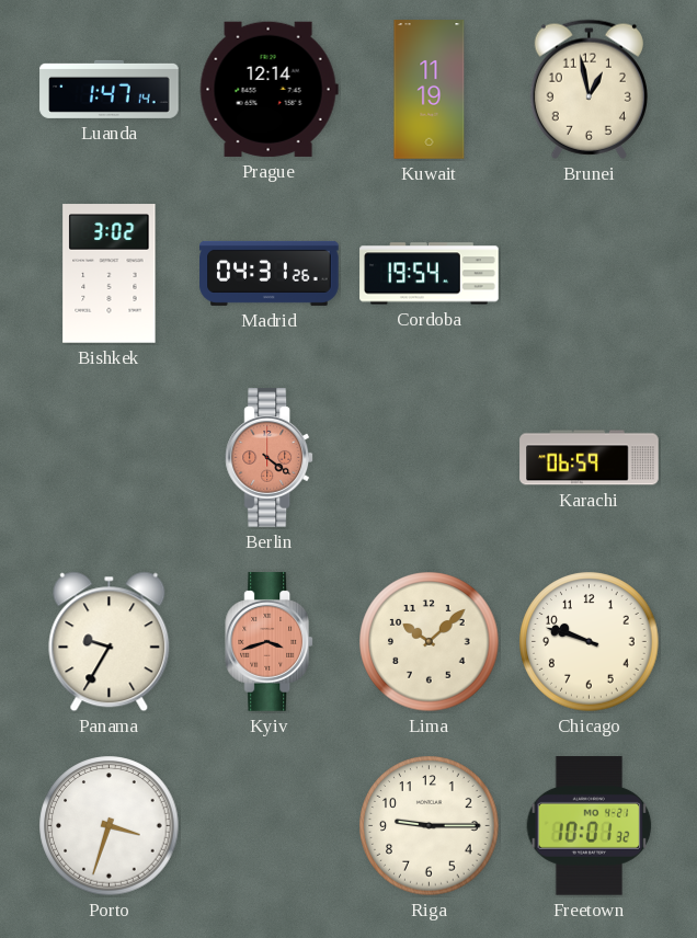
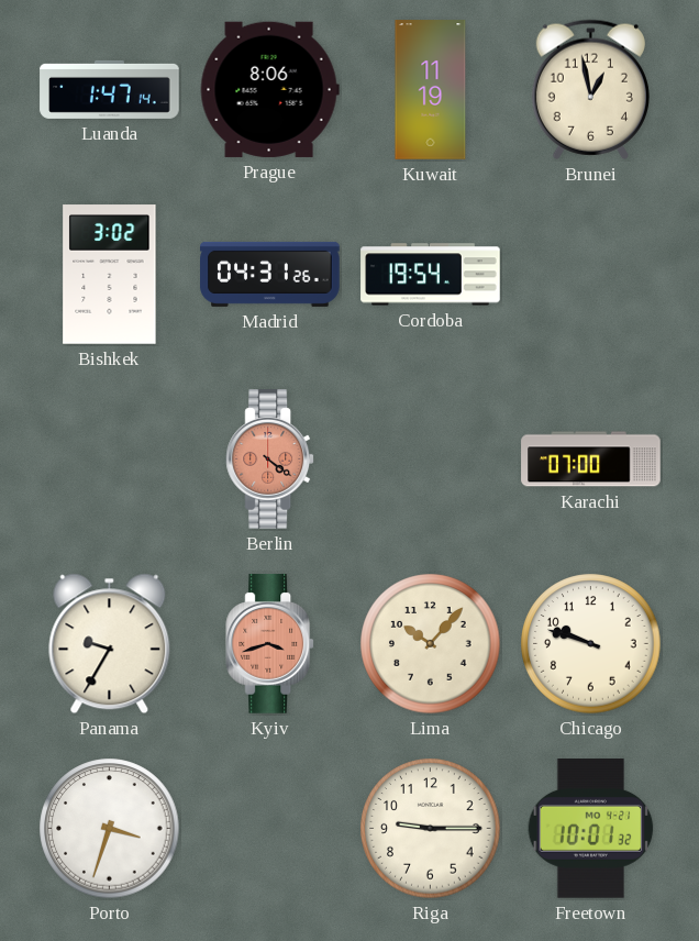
Prague: 12:14 -> 8:06
Karachi: 06:59 -> 07:00
Lima: 10:08 -> 10:07
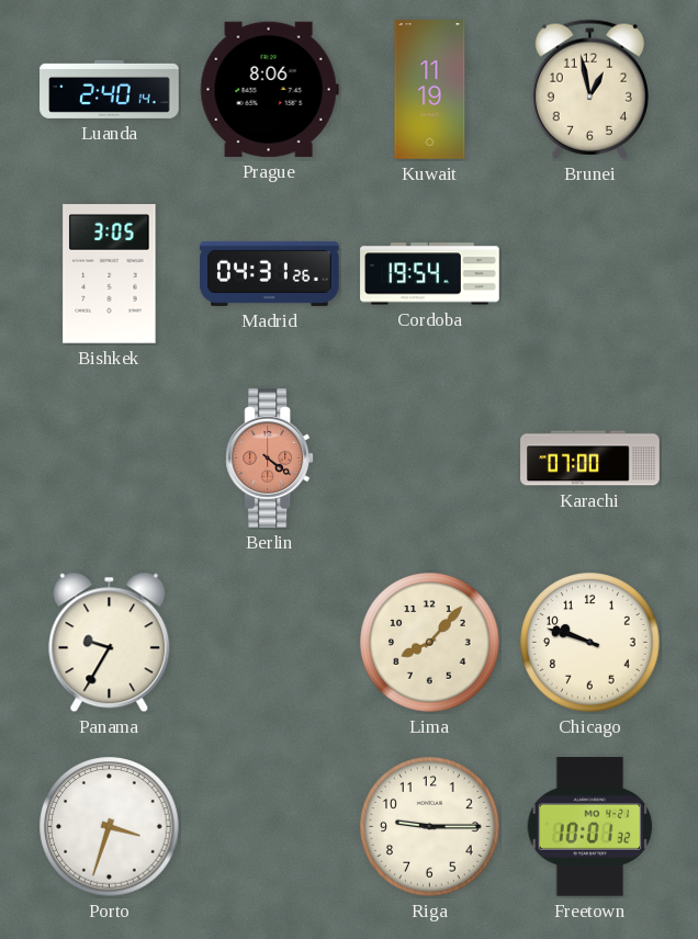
Luanda: 1:47 -> 2:40
Bishkek: 3:02 -> 3:05
Kyiv: 3:42 -> none
Lima: 10:07 -> 8:07
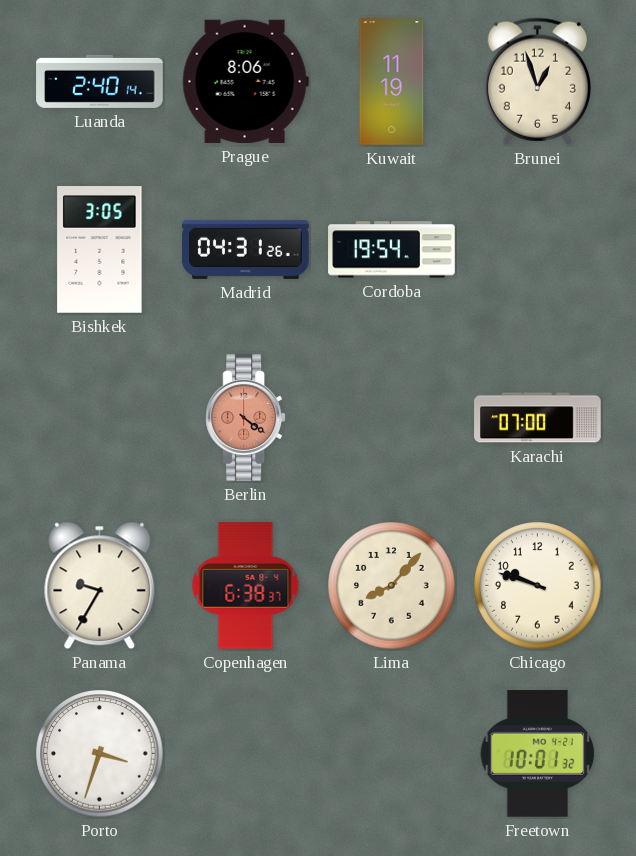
Brunei: 12:58 -> 12:57
Copenhagen: none -> 6:38
Riga: 9:15 -> none
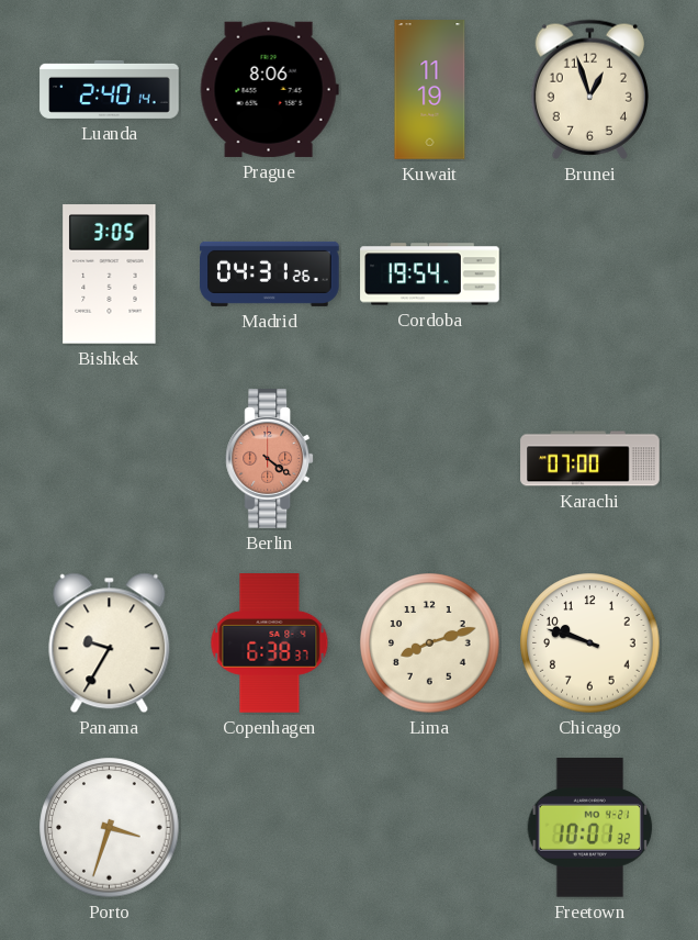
Lima: 8:07 -> 8:12
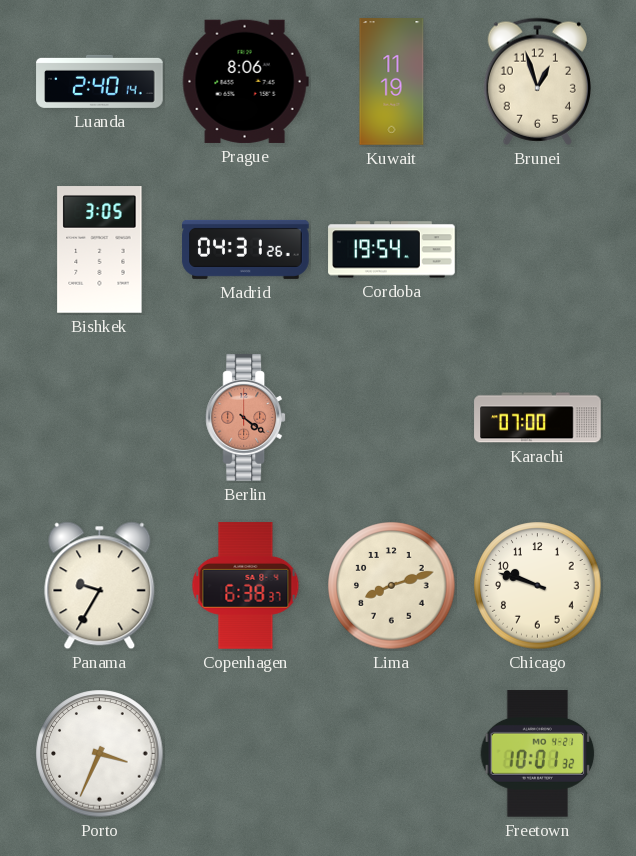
Porto: 3:33 -> 3:34
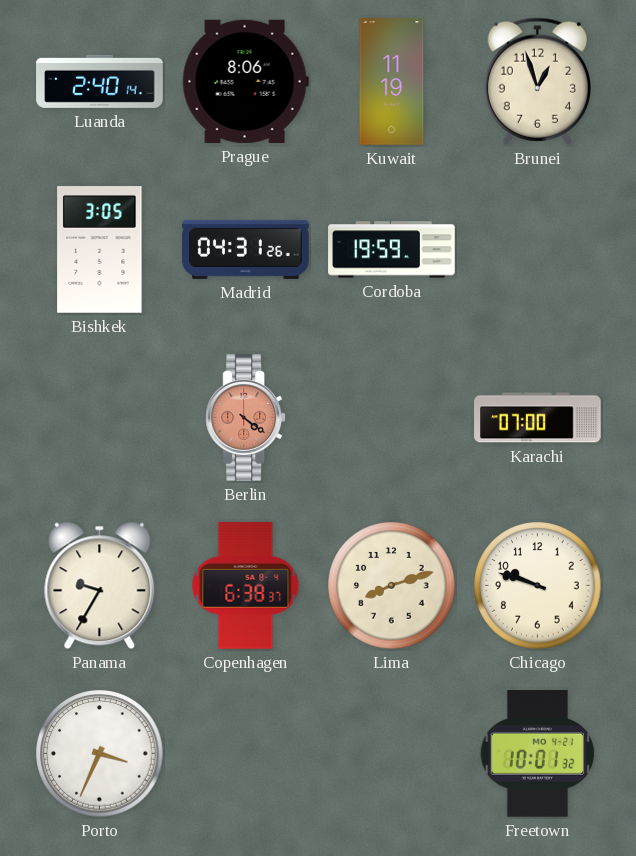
Cordoba: 19:54 -> 19:59
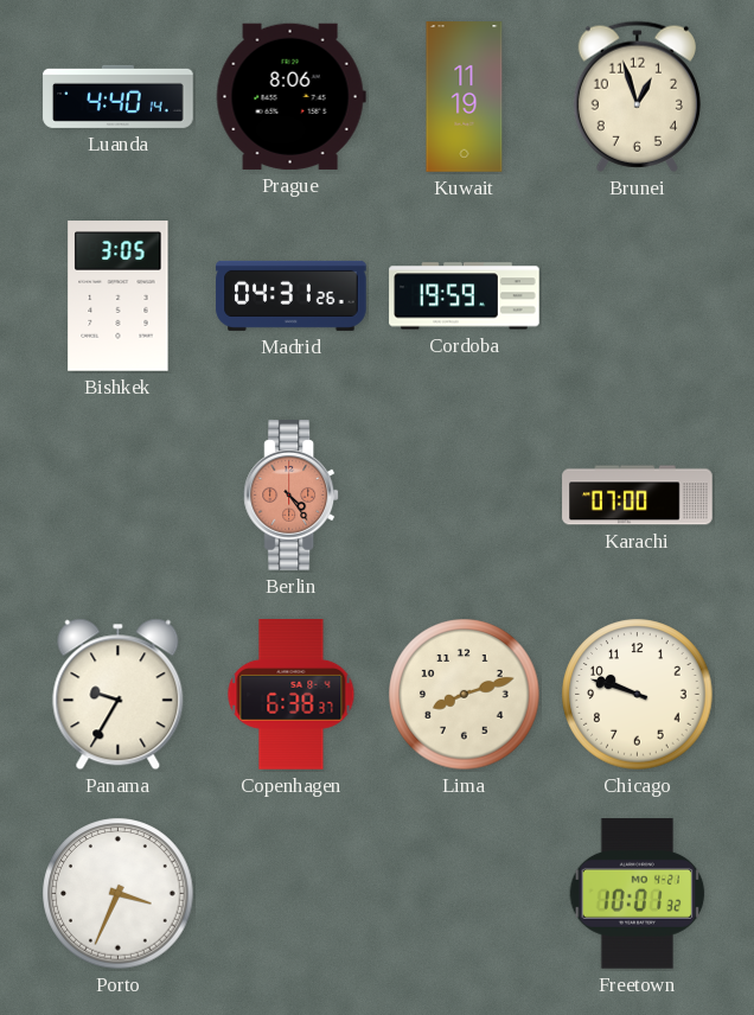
Luanda: 2:40 -> 4:40
Berlin: 4:21 -> 4:24
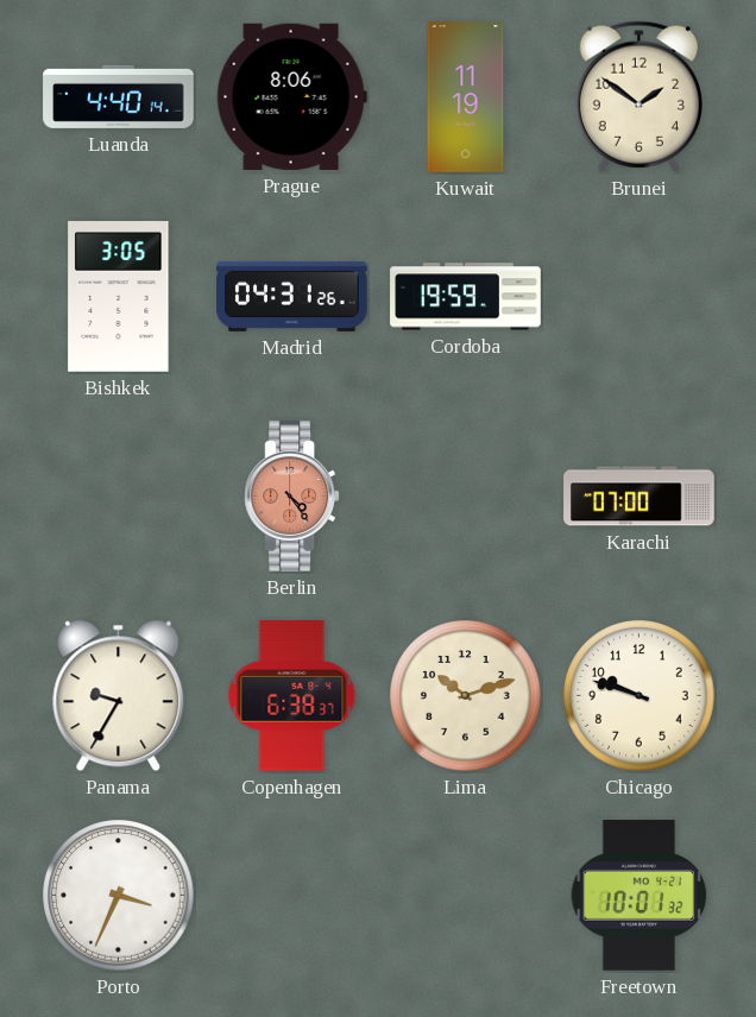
Brunei: 12:57 -> 1:51
Lima: 8:12 -> 10:12
